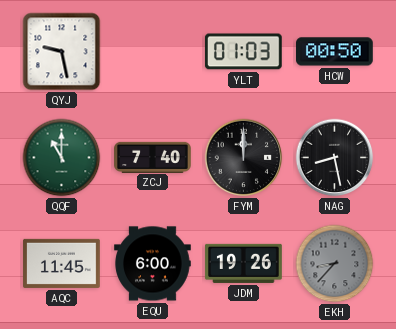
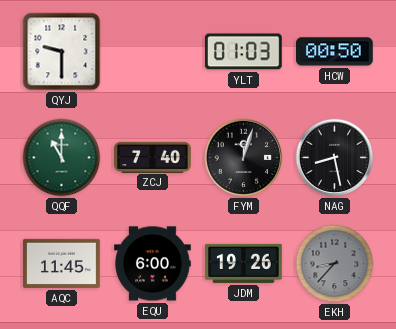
QYJ: 9:28 -> 9:30
FYM: 12:00 -> 12:03
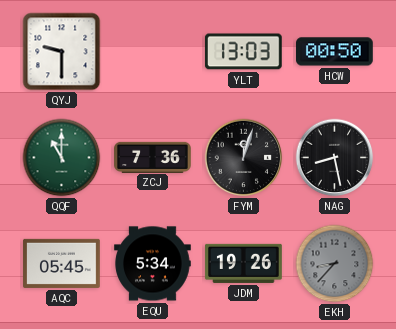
YLT: 01:03 -> 13:03
ZCJ: 7:40 -> 7:36
AQC: 11:45 -> 05:45
EQU: 6:00 -> 5:34
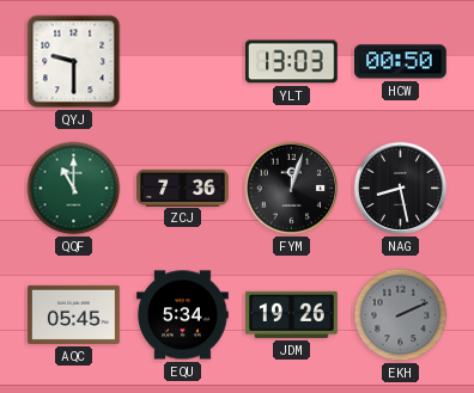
EKH: 8:37 -> 2:11
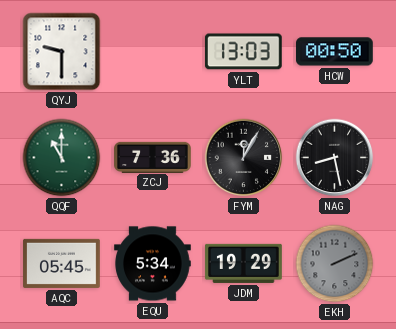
FYM: 12:03 -> 12:05
JDM: 19:26 -> 19:29
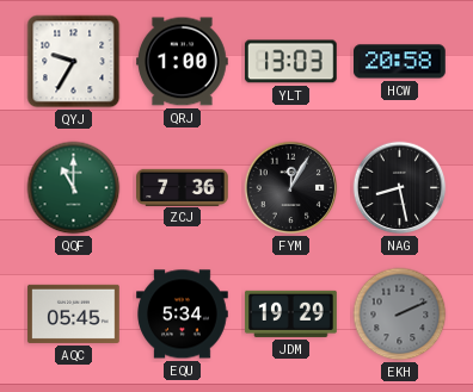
QYJ: 9:30 -> 9:35
QRJ: none -> 1:00
HCW: 00:50 -> 20:58
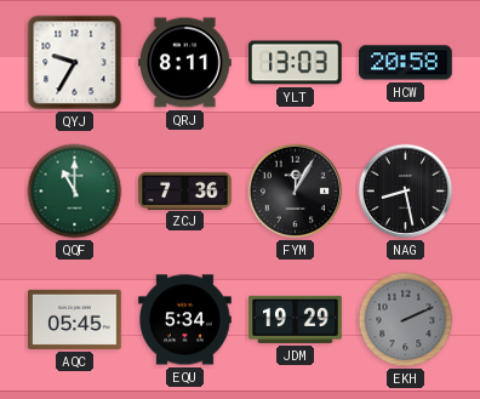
QRJ: 1:00 -> 8:11
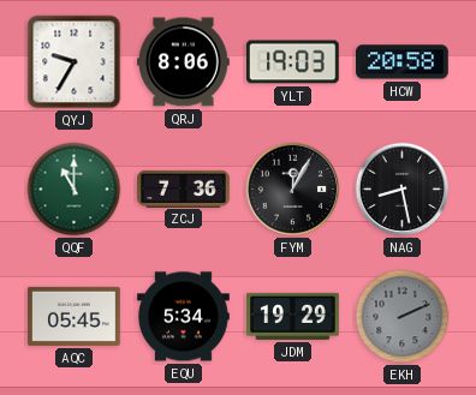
QRJ: 8:11 -> 8:06
YLT: 13:03 -> 19:03
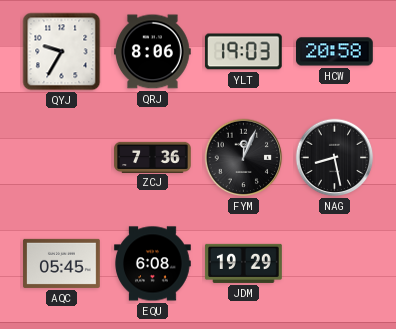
QQF: 11:00 -> none
FYM: 12:05 -> 12:04
EQU: 5:34 -> 6:08
EKH: 2:11 -> none
